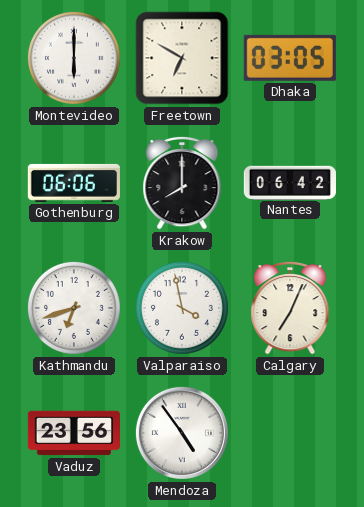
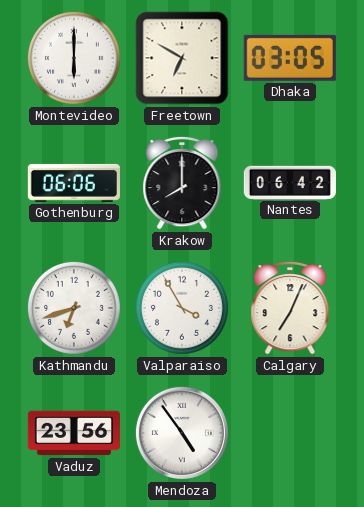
Valparaiso: 3:58 -> 3:55
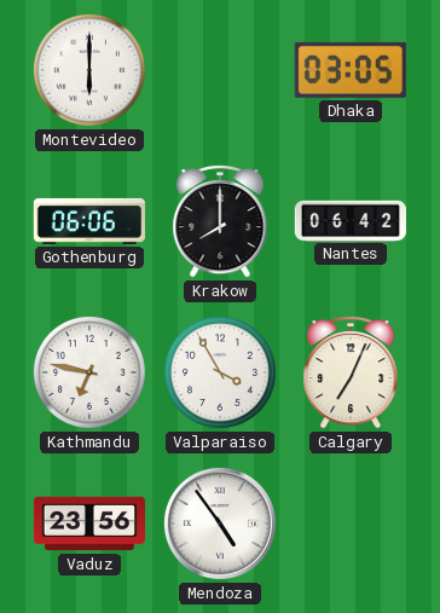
Freetown: 6:50 -> none
Kathmandu: 6:42 -> 6:47
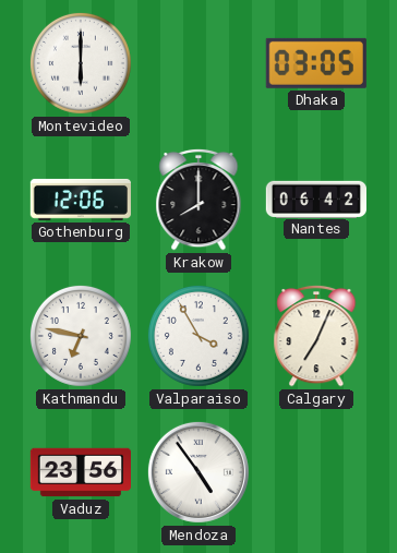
Gothenburg: 06:06 -> 12:06
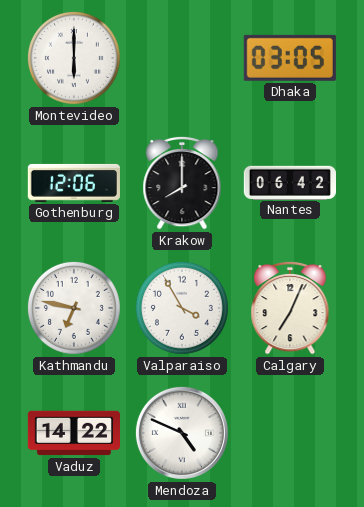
Vaduz: 23:56 -> 14:22
Mendoza: 4:54 -> 4:49
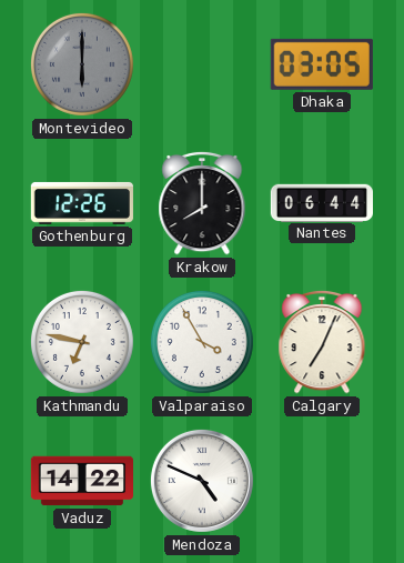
Montevideo dial: white -> grey
Gothenburg: 12:06 -> 12:26
Nantes: 06:42 -> 06:44
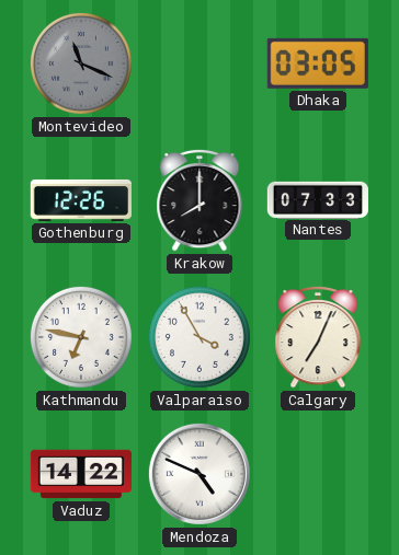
Montevideo: 6:00 -> 11:19
Nantes: 06:44 -> 07:33
